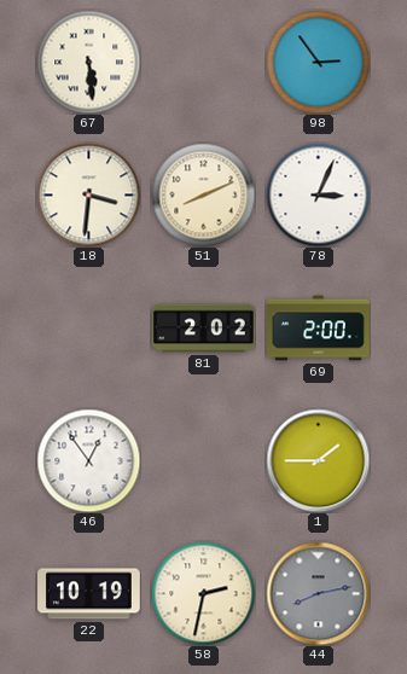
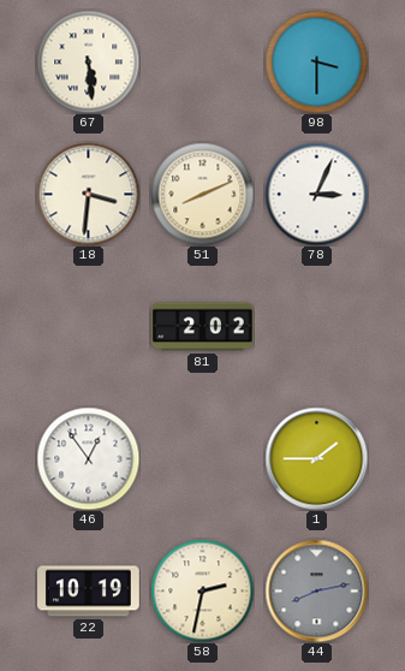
98: 2:54 -> 3:30
69: 2:00 -> none
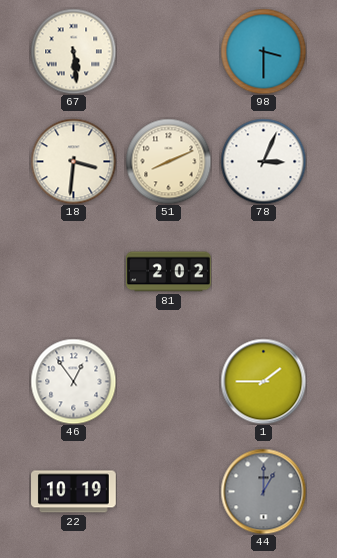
58: 2:32 -> none
44: 8:13 -> 1:00
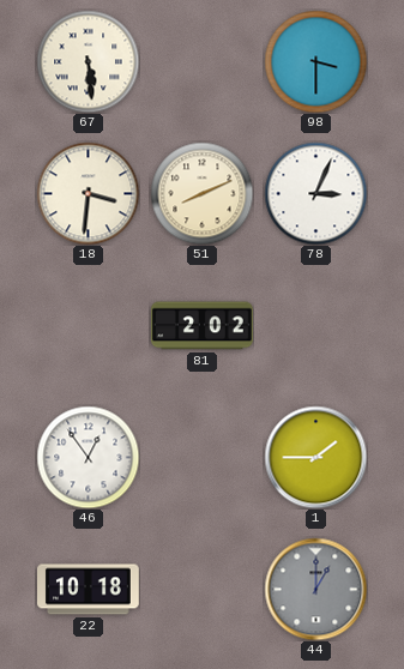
22: 10:19 -> 10:18
